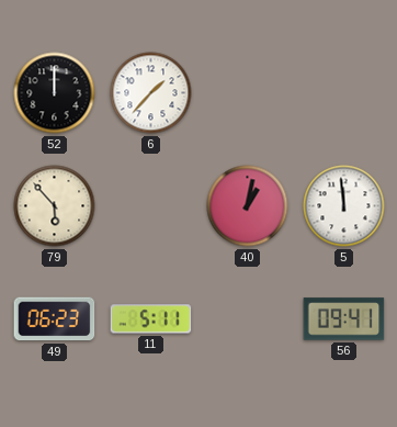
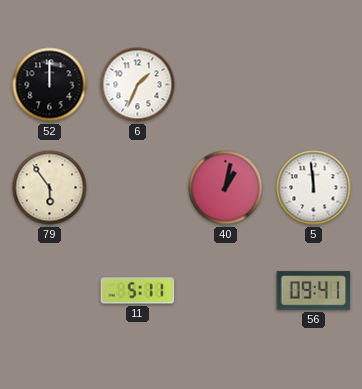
6: 1:37 -> 1:34
79: 5:53 -> 5:54
49: 06:23 -> none
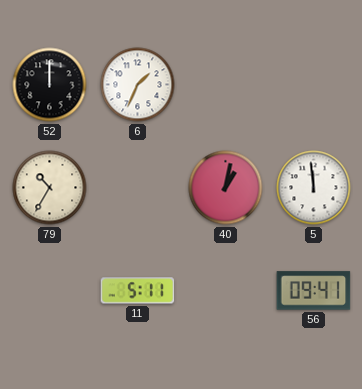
79: 5:54 -> 10:35
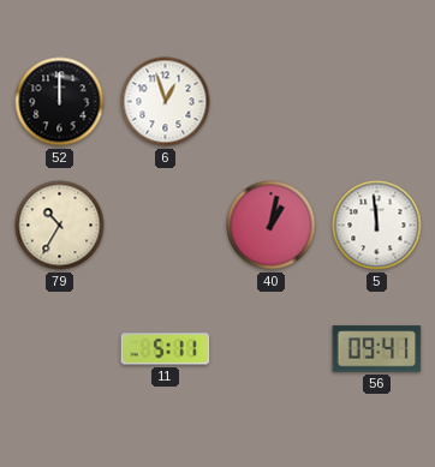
6: 1:34 -> 12:57
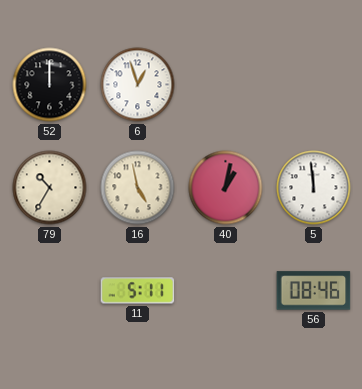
16: none -> 4:58
56: 09:41 -> 08:46
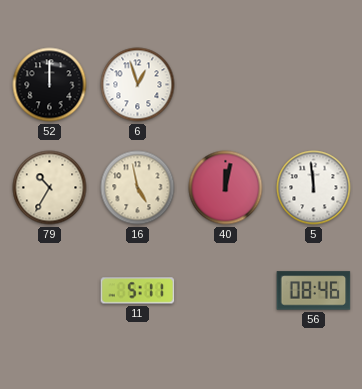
40: 1:02 -> 12:02
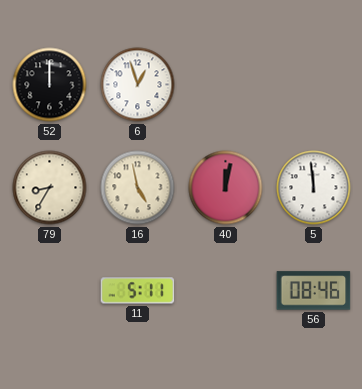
79: 10:35 -> 8:35
